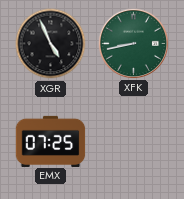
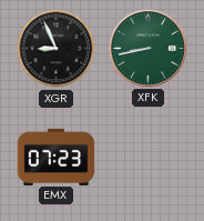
XGR: 4:56 -> 8:56
EMX: 07:25 -> 07:23
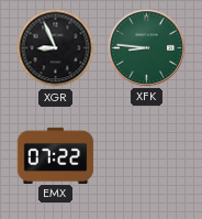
XFK: 8:43 -> 8:46
EMX: 07:23 -> 07:22
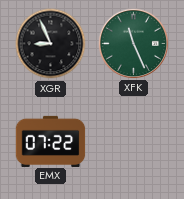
XFK: 8:46 -> 11:26
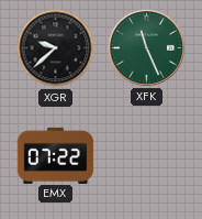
XGR: 8:56 -> 9:38
